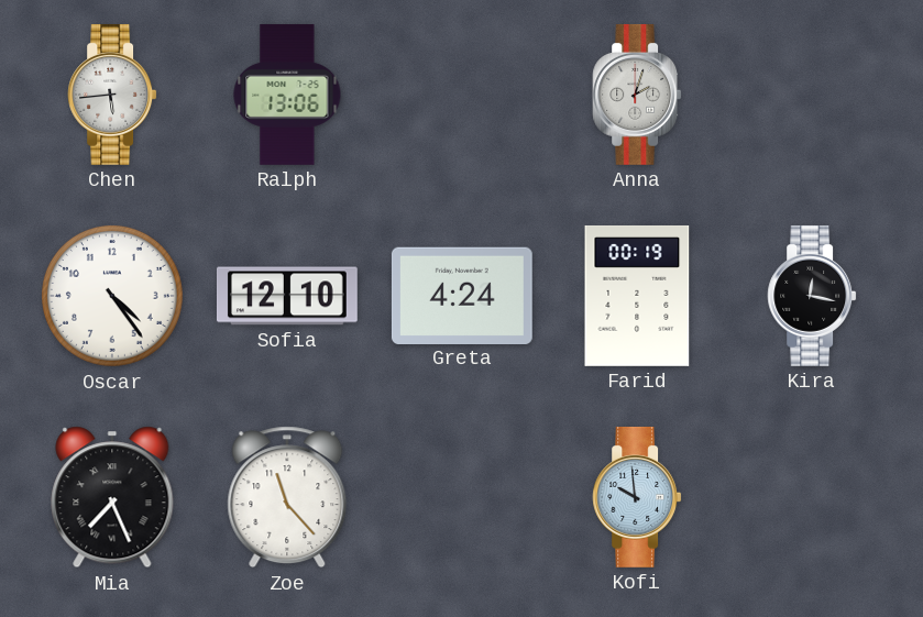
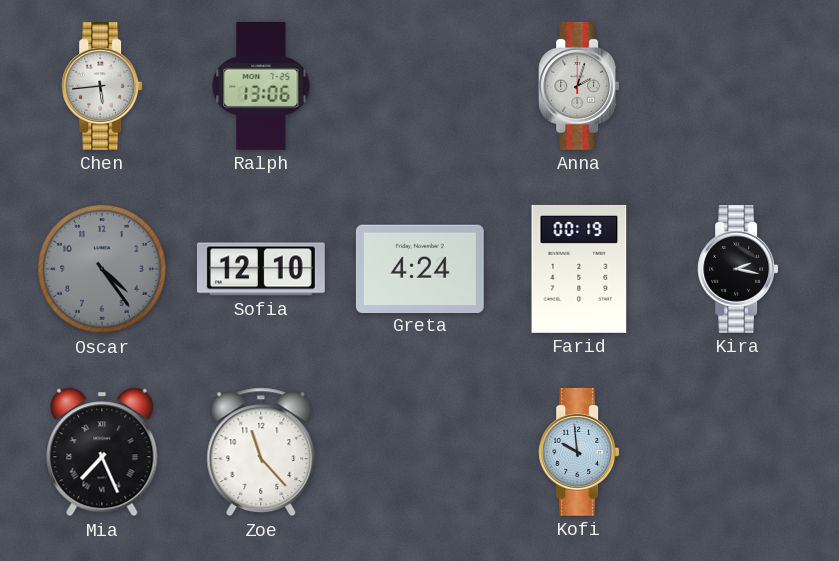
Oscar dial: white -> grey
Kira: 12:17 -> 2:17
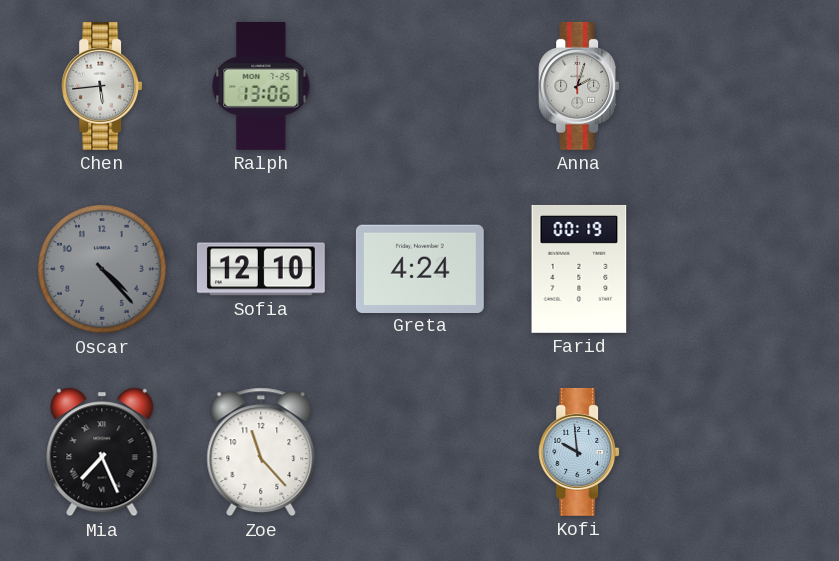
Oscar: 4:24 -> 4:23
Kira: 2:17 -> none
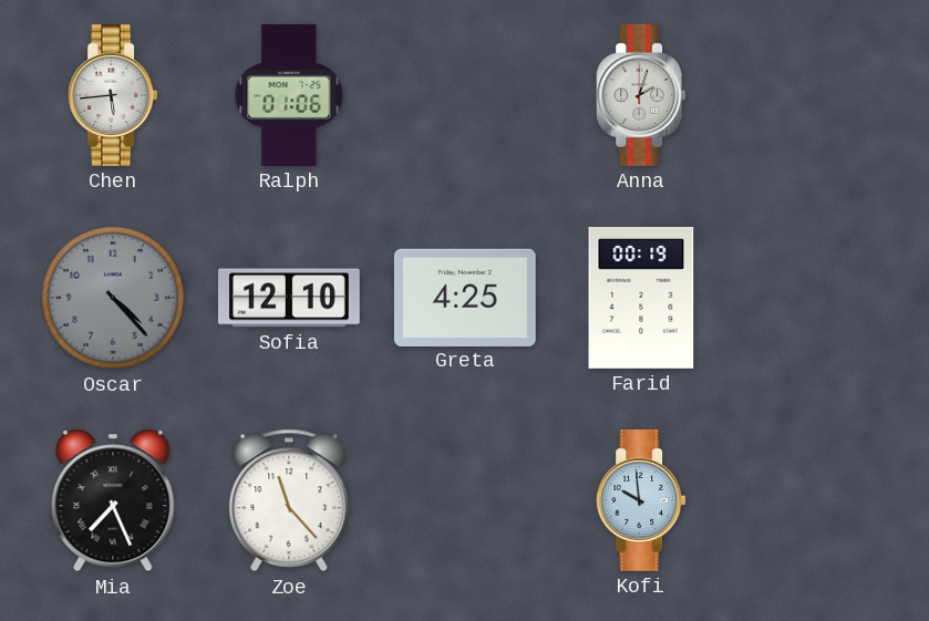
Ralph: 13:06 -> 01:06
Greta: 4:24 -> 4:25
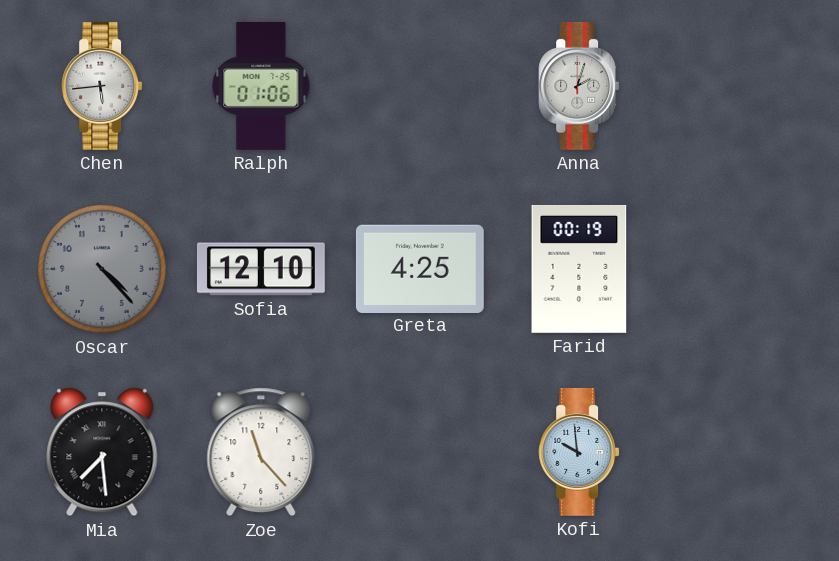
Mia: 7:26 -> 7:29
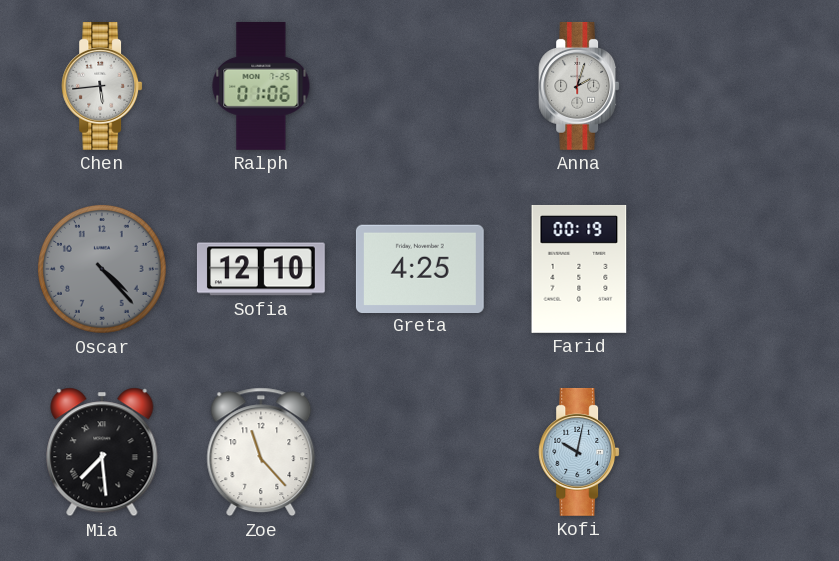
Kofi: 9:59 -> 10:02
